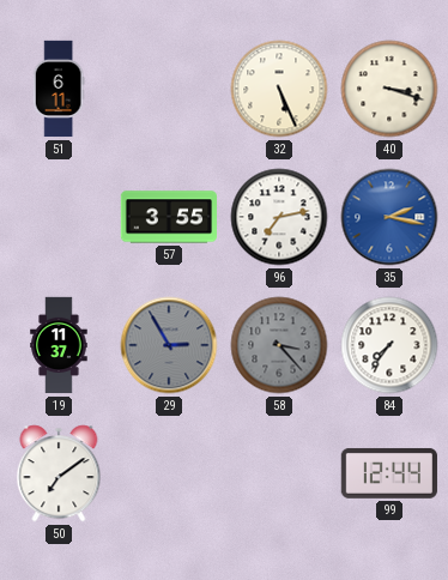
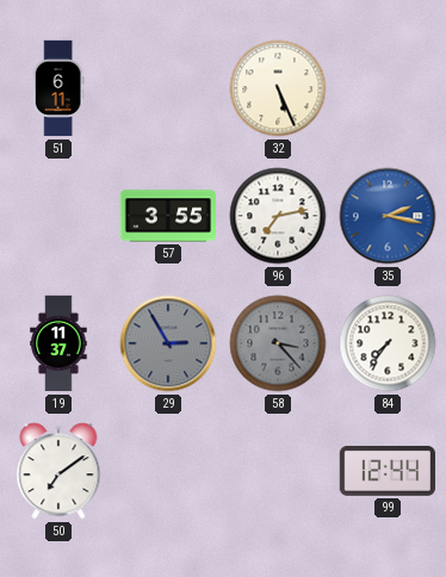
40: 3:18 -> none
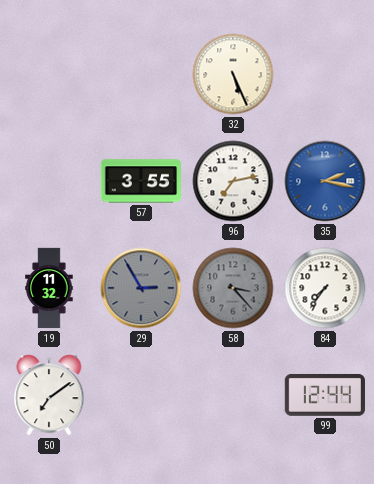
51: 6:11 -> none
19: 11:37 -> 11:32
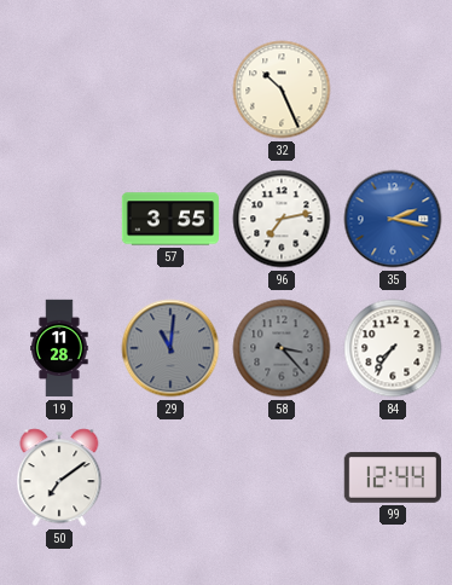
32: 5:26 -> 10:26
19: 11:32 -> 11:28
29: 2:55 -> 11:01
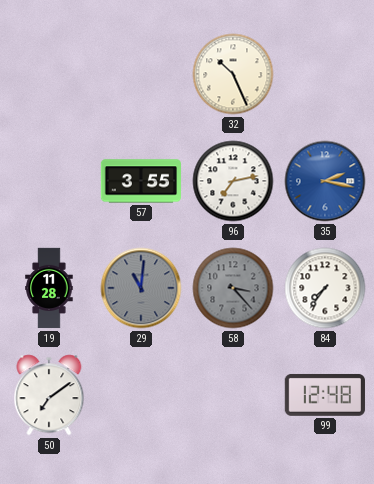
99: 12:44 -> 12:48
